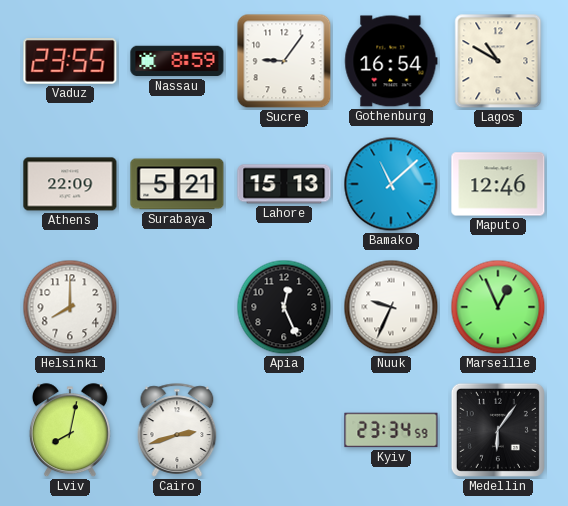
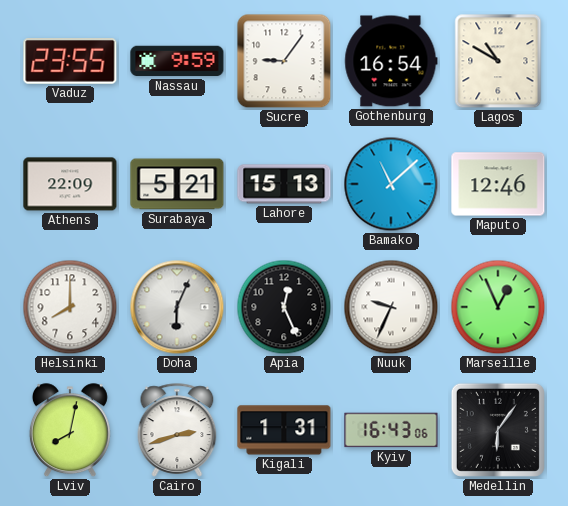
Nassau: 8:59 -> 9:59
Doha: none -> 6:04
Kigali: none -> 1:31
Kyiv: 23:34 -> 16:43
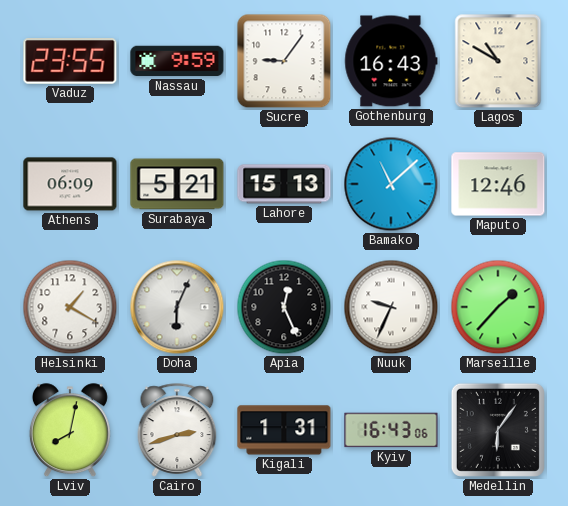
Gothenburg: 16:54 -> 16:43
Athens: 22:09 -> 06:09
Helsinki: 8:00 -> 1:20
Marseille: 12:56 -> 1:37
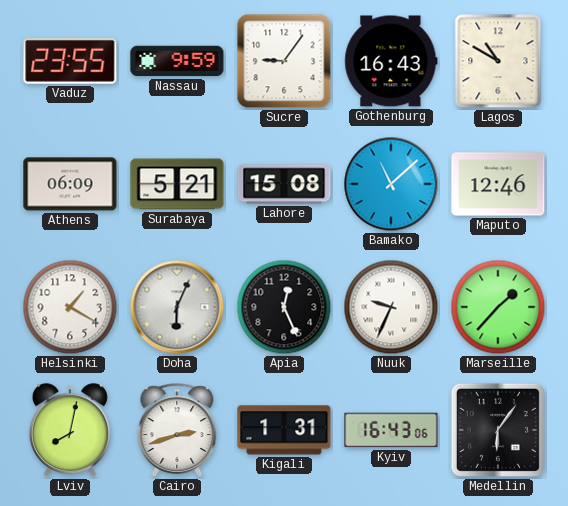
Lahore: 15:13 -> 15:08
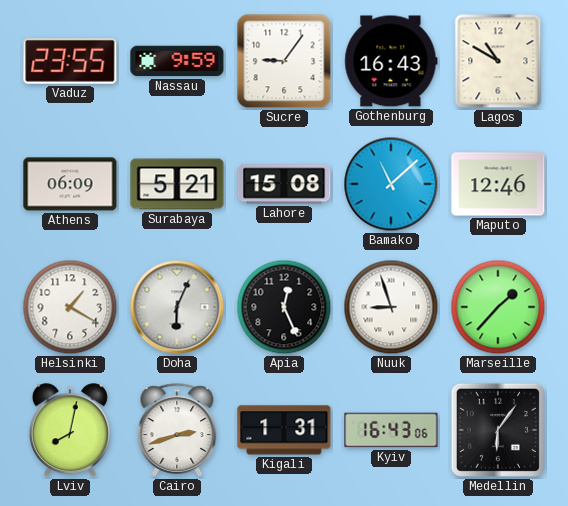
Nuuk: 9:34 -> 8:57
